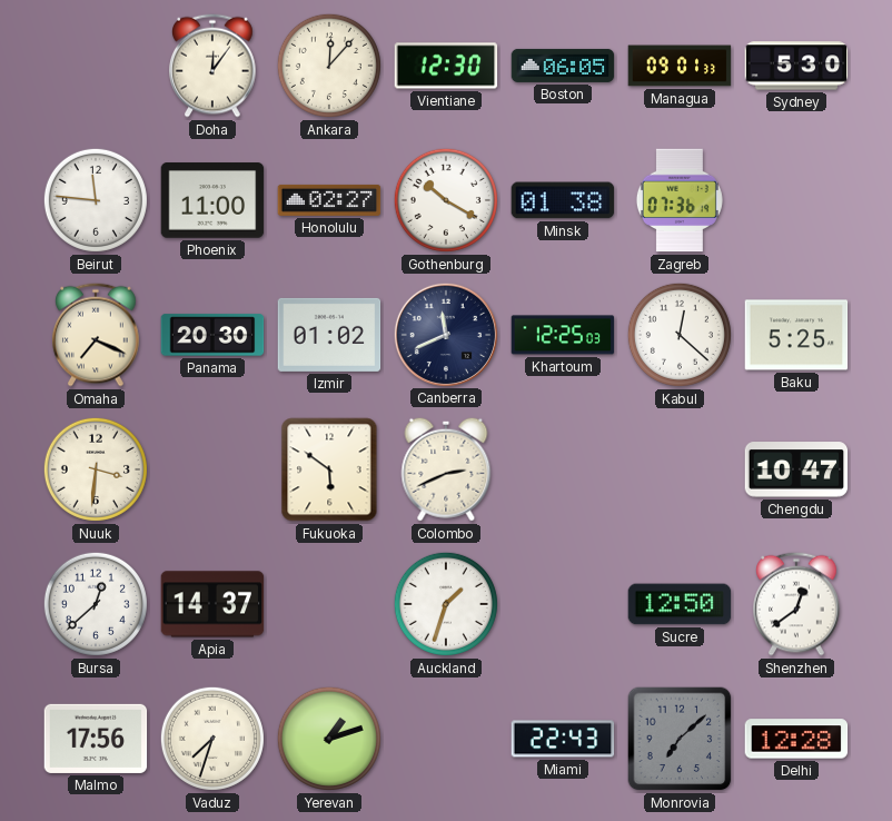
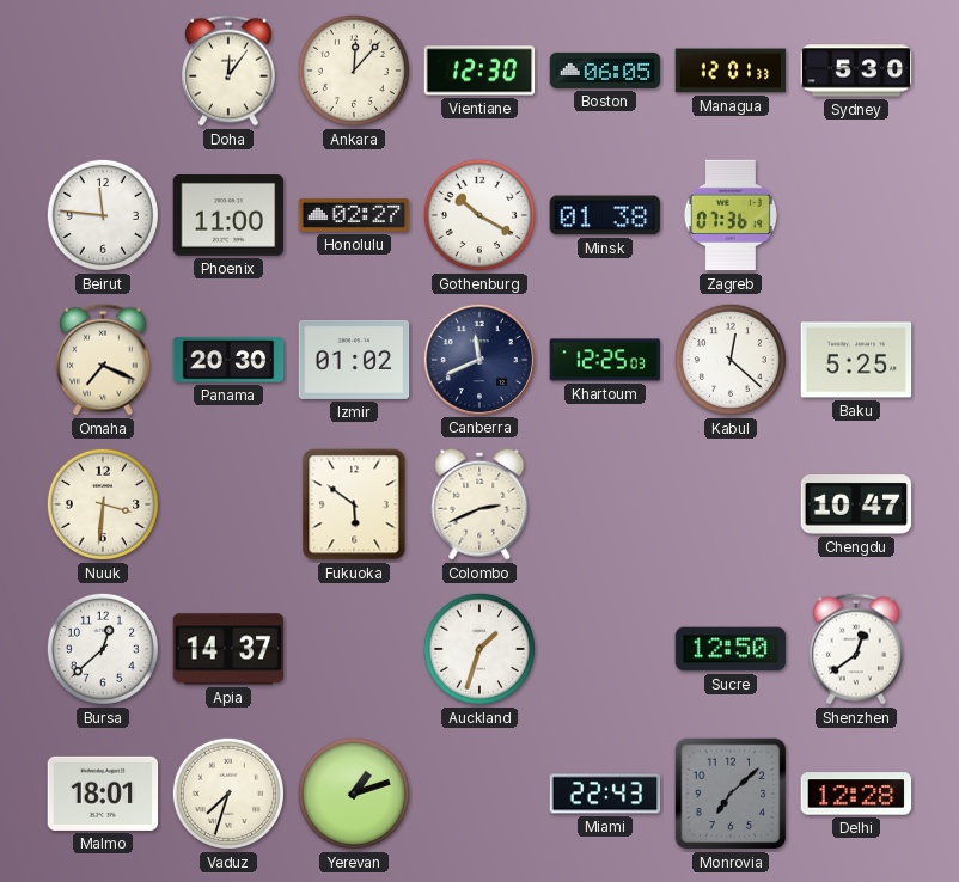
Managua: 09:01 -> 12:01
Malmo: 17:56 -> 18:01
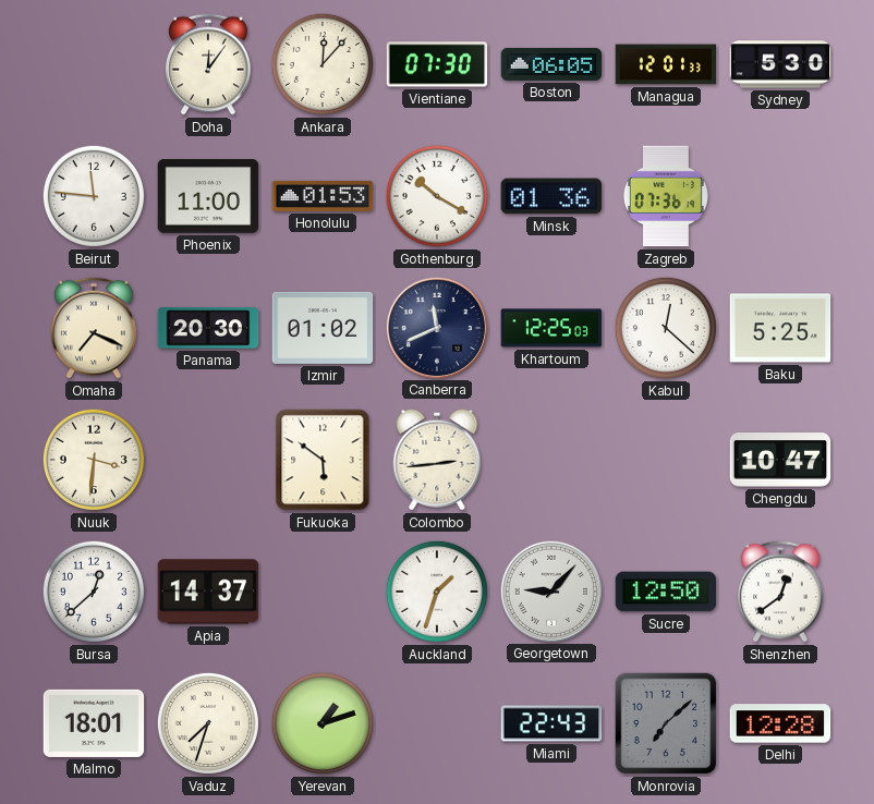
Vientiane: 12:30 -> 07:30
Honolulu: 02:27 -> 01:53
Minsk: 01:38 -> 01:36
Colombo: 2:41 -> 2:44
Georgetown: none -> 9:07
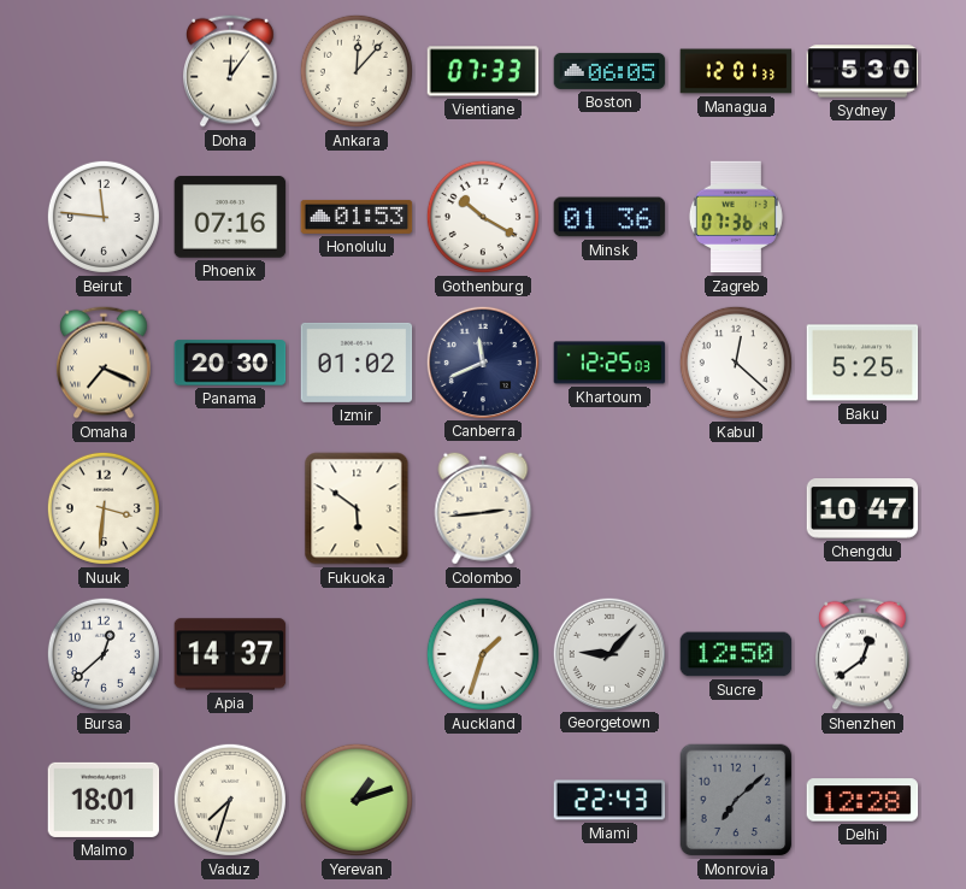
Vientiane: 07:30 -> 07:33
Phoenix: 11:00 -> 07:16
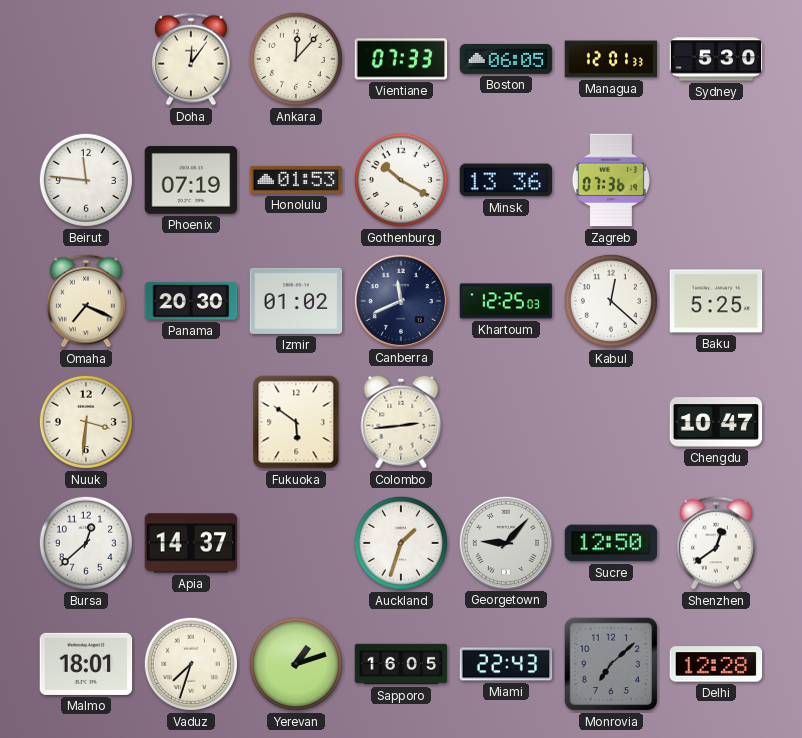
Phoenix: 07:16 -> 07:19
Minsk: 01:36 -> 13:36
Sapporo: none -> 16:05
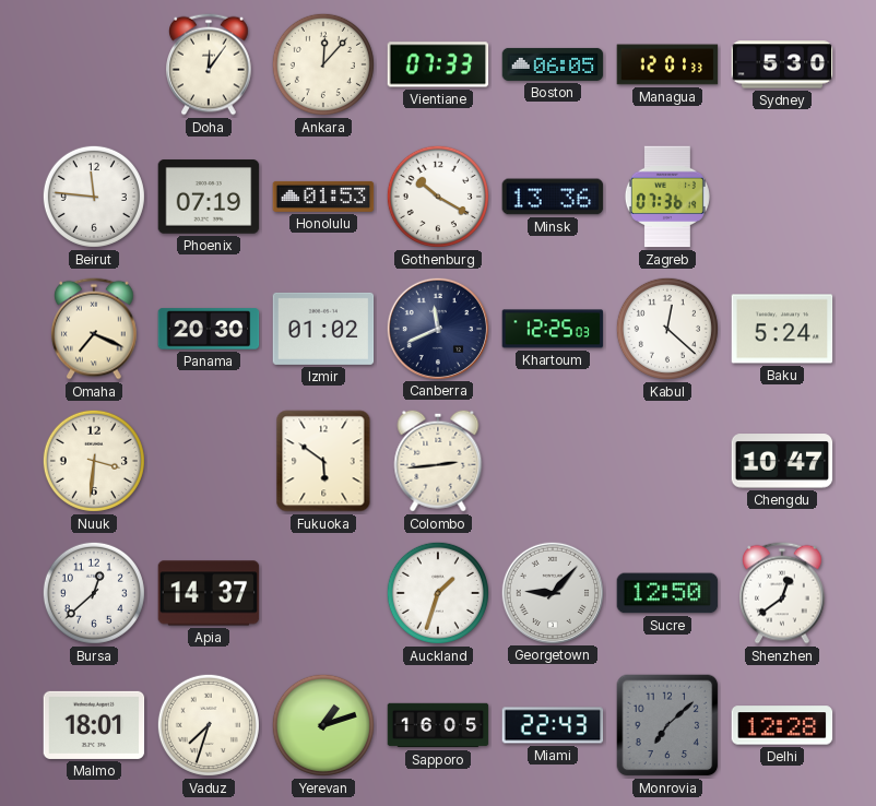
Baku: 5:25 -> 5:24
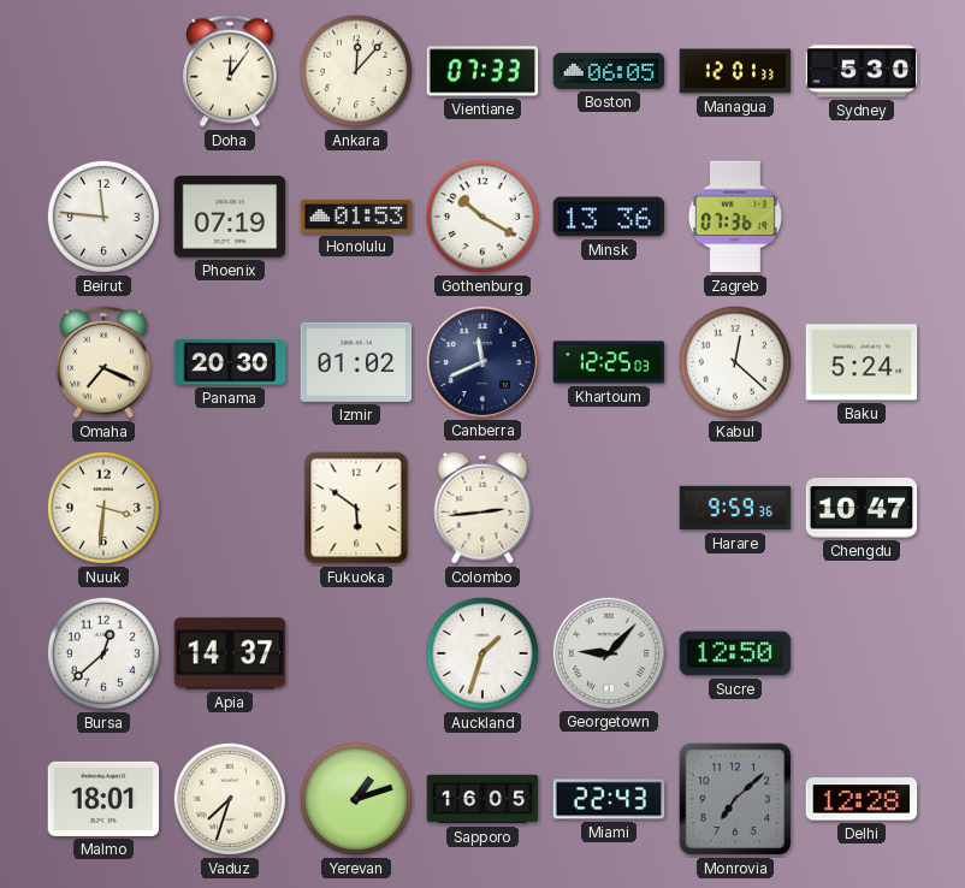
Harare: none -> 9:59
Shenzhen: 12:39 -> none
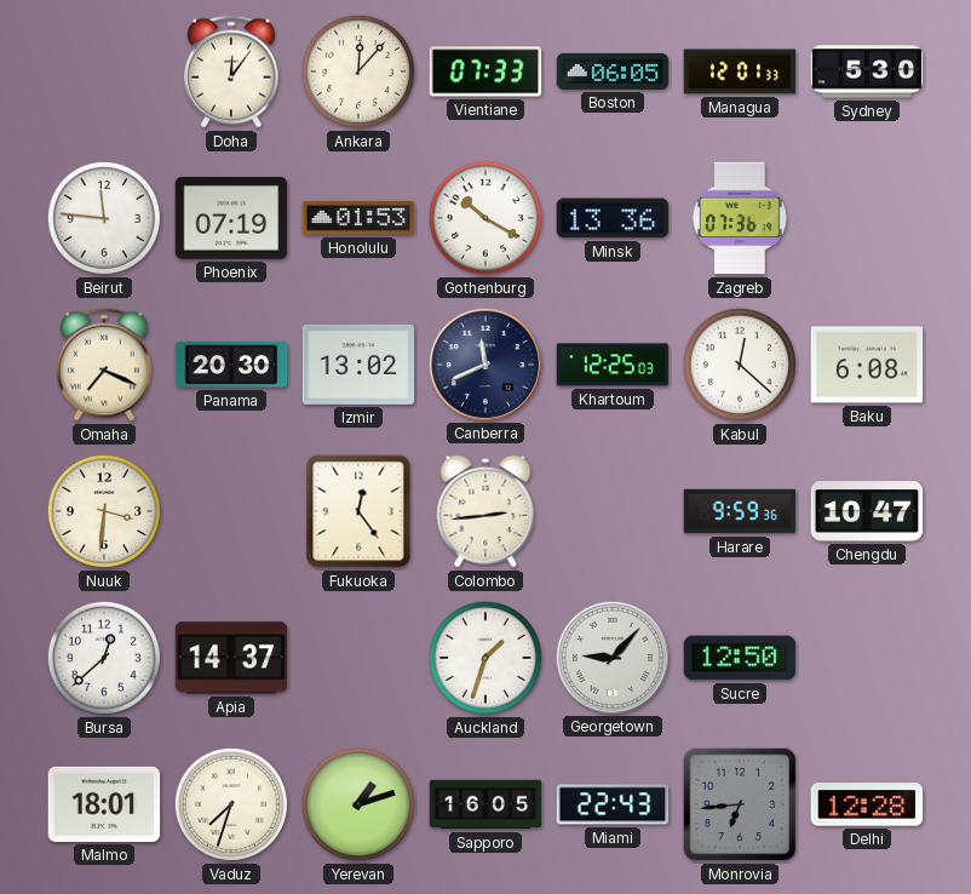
Izmir: 01:02 -> 13:02
Baku: 5:24 -> 6:08
Fukuoka: 5:51 -> 12:24
Monrovia: 7:08 -> 6:44
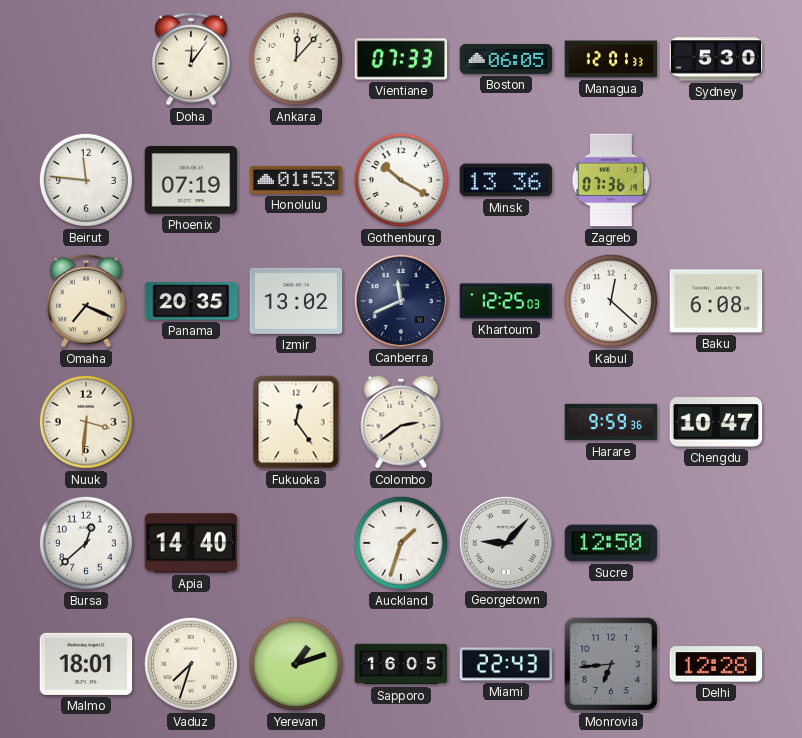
Panama: 20:30 -> 20:35
Colombo: 2:44 -> 2:39
Apia: 14:37 -> 14:40
